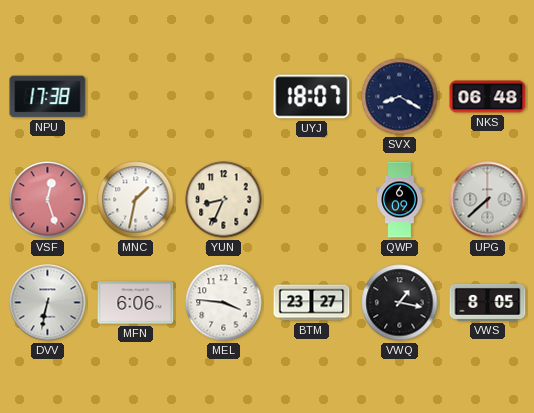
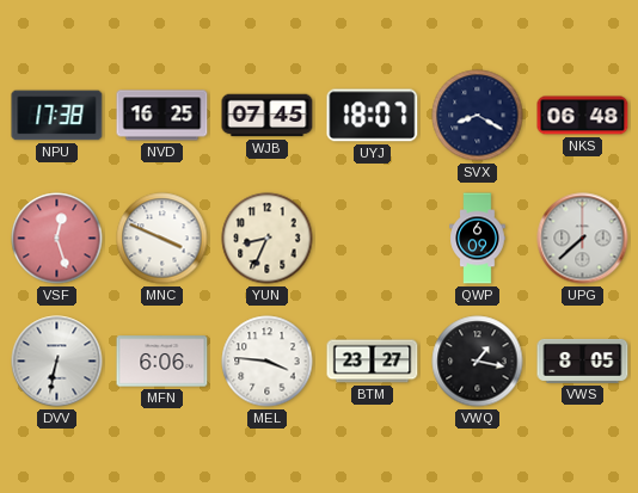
NVD: none -> 16:25
WJB: none -> 07:45
MNC: 1:32 -> 3:49
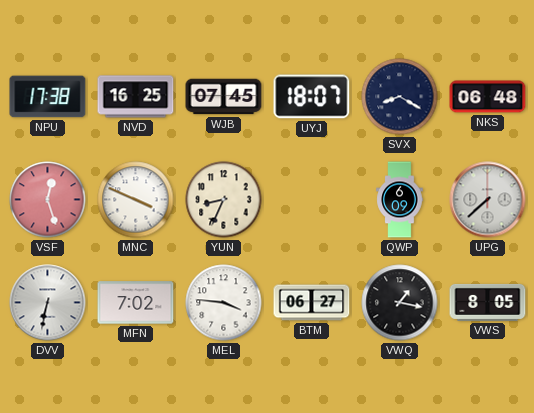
MFN: 6:06 -> 7:02
BTM: 23:27 -> 06:27
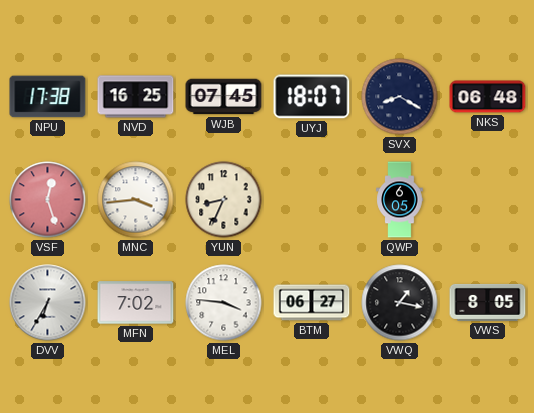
MNC: 3:49 -> 3:44
QWP: 6:09 -> 6:05
UPG: 7:38 -> none
DVV: 6:32 -> 6:35
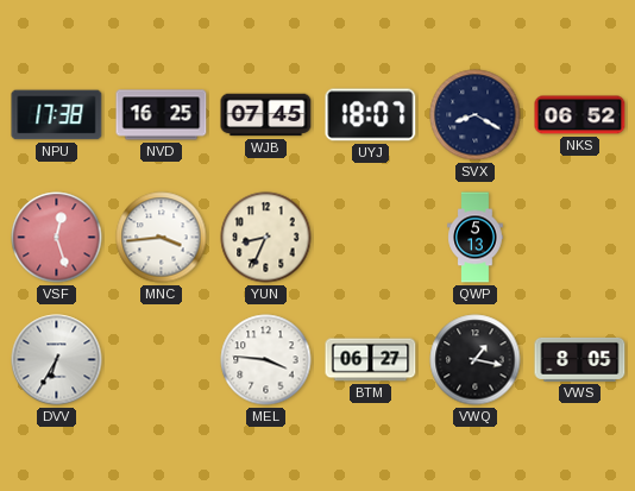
NKS: 06:48 -> 06:52
QWP: 6:05 -> 5:13
MFN: 7:02 -> none
